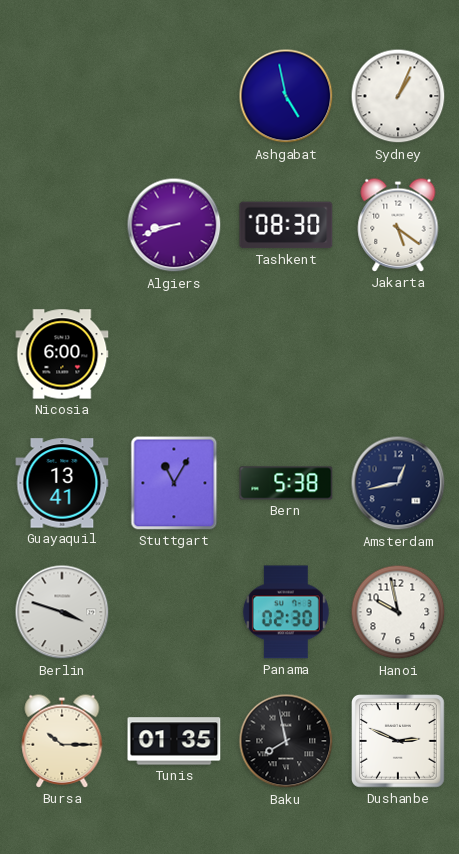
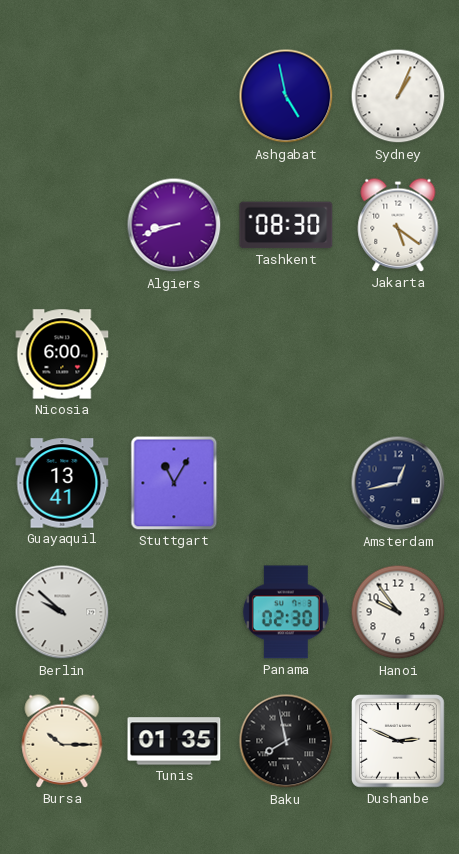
Bern: 5:38 -> none
Berlin: 3:48 -> 9:52
Hanoi: 9:58 -> 9:54
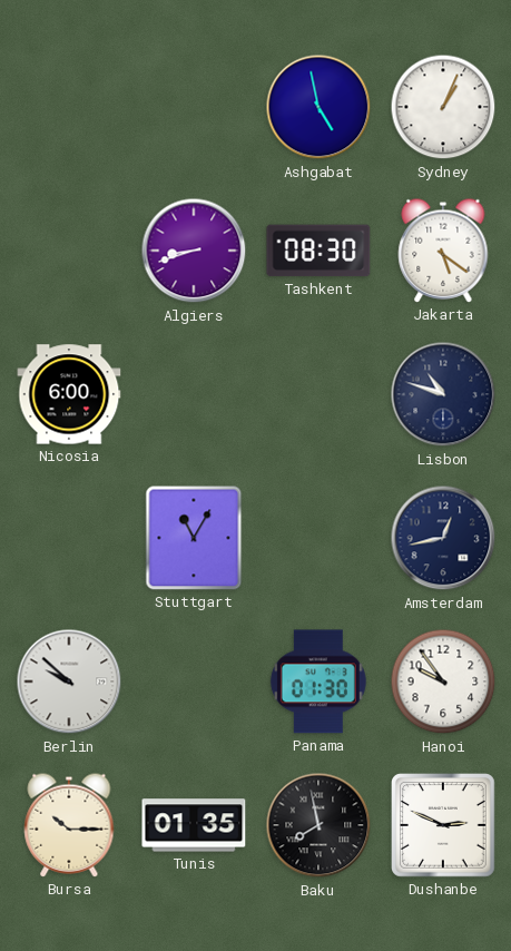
Lisbon: none -> 10:48
Guayaquil: 13:41 -> none
Panama: 02:30 -> 01:30
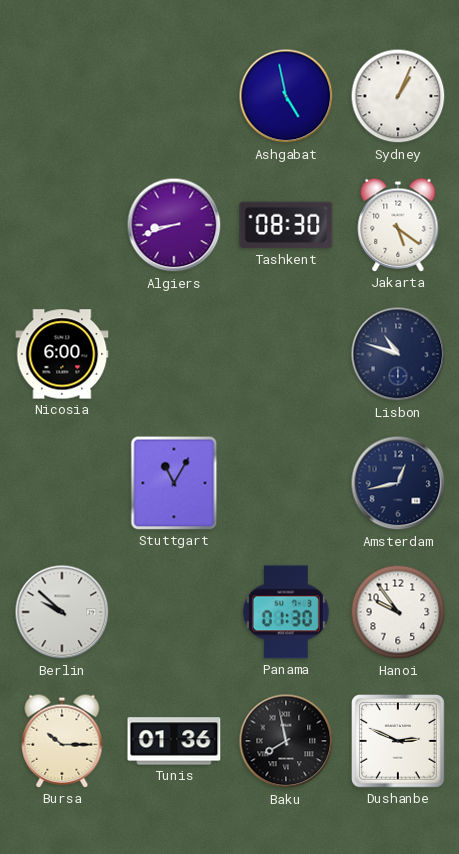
Tunis: 01:35 -> 01:36
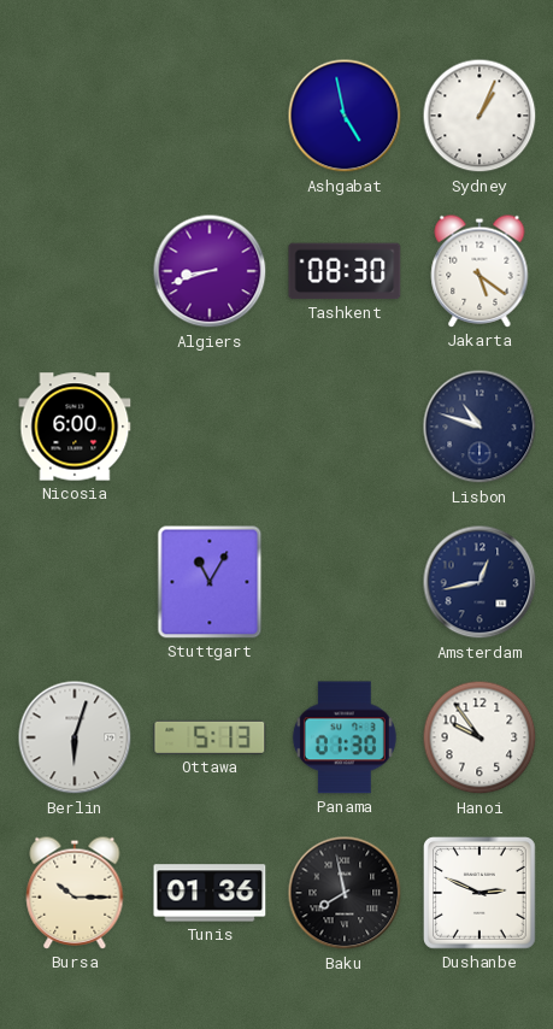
Berlin: 9:52 -> 6:03
Ottawa: none -> 5:13
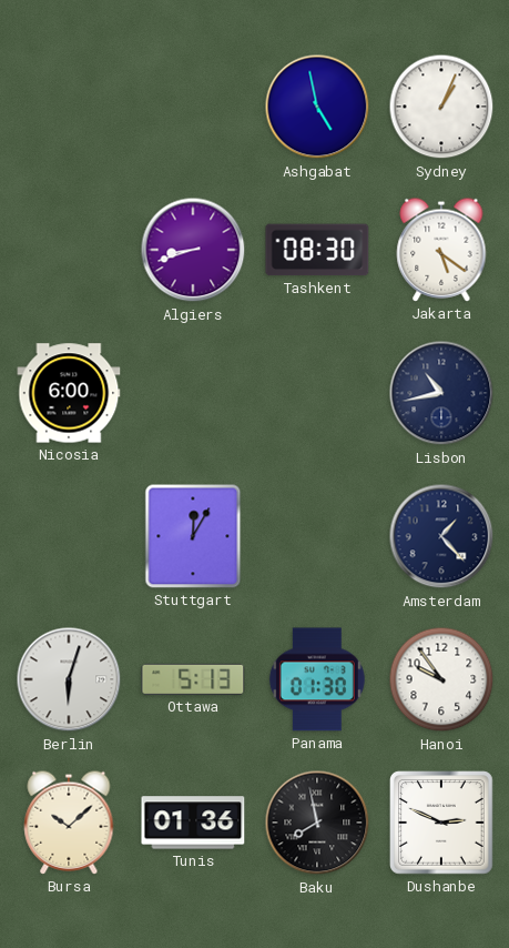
Lisbon: 10:48 -> 10:43
Stuttgart: 11:05 -> 12:05
Amsterdam: 12:43 -> 1:23
Bursa: 10:15 -> 10:08
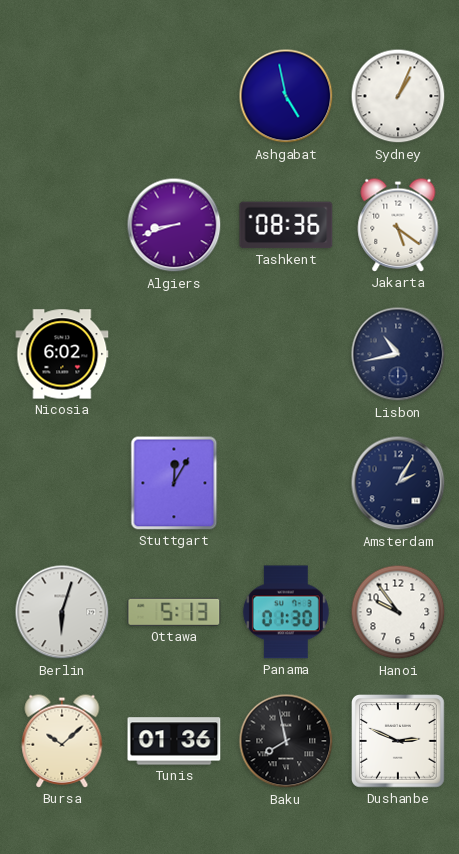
Tashkent: 08:30 -> 08:36
Nicosia: 6:00 -> 6:02
Amsterdam: 1:23 -> 2:05
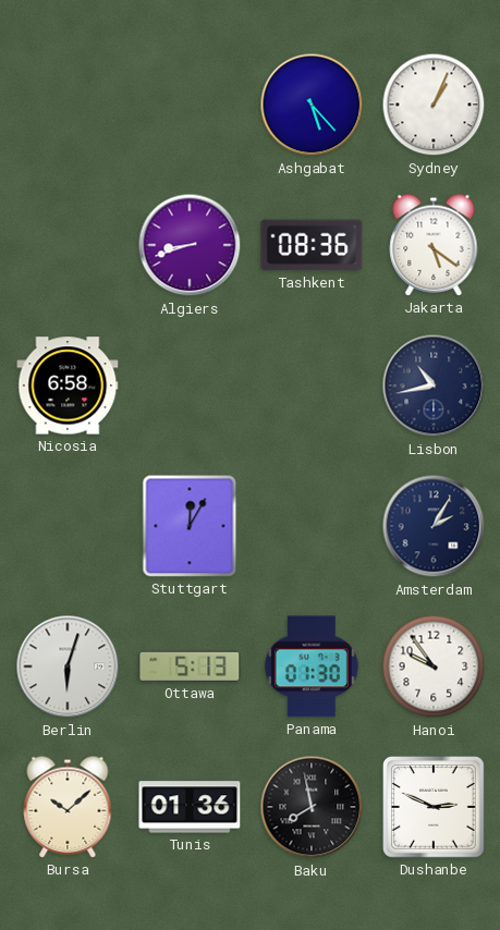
Ashgabat: 4:58 -> 5:23
Nicosia: 6:02 -> 6:58
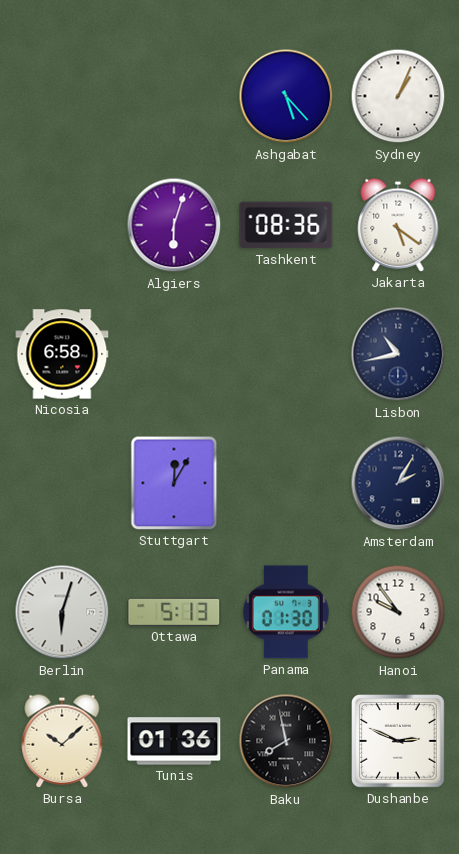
Algiers: 8:42 -> 6:03
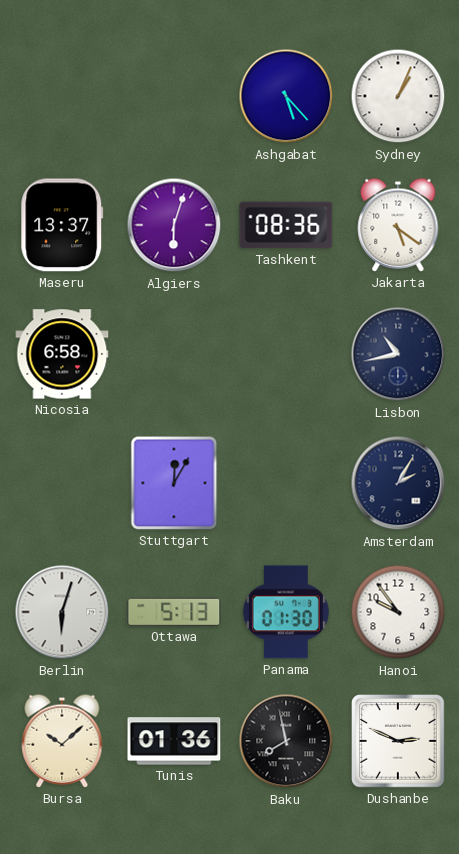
Maseru: none -> 13:37
